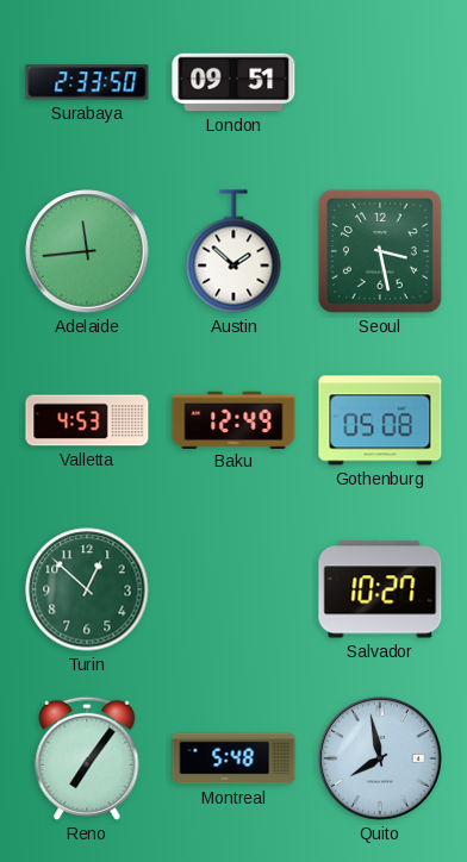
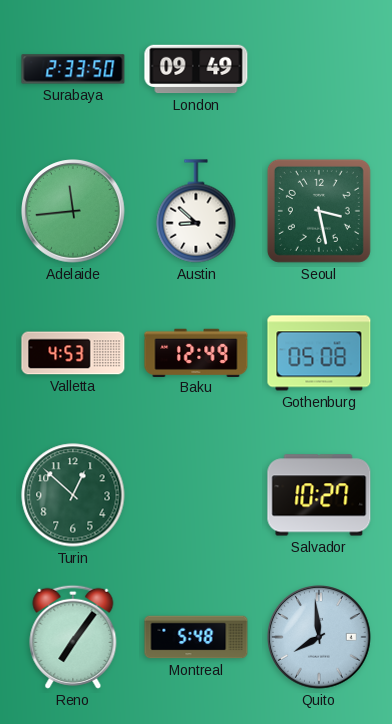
London: 09:51 -> 09:49
Austin: 1:52 -> 8:52
Quito: 7:58 -> 7:59
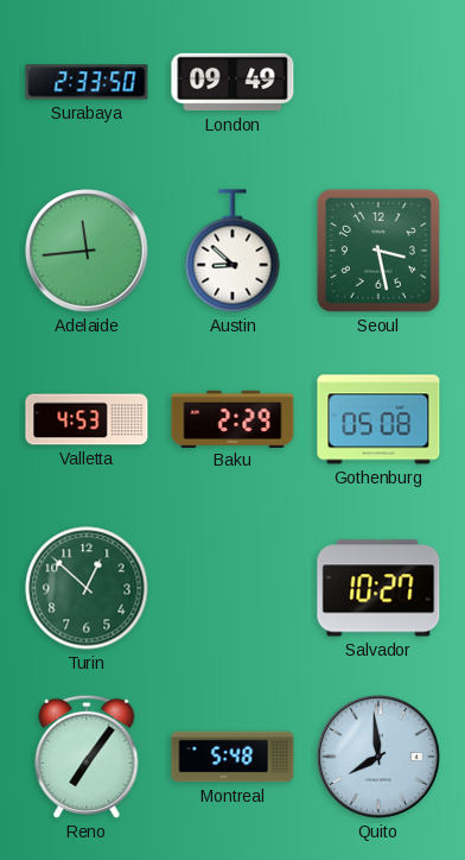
Baku: 12:49 -> 2:29
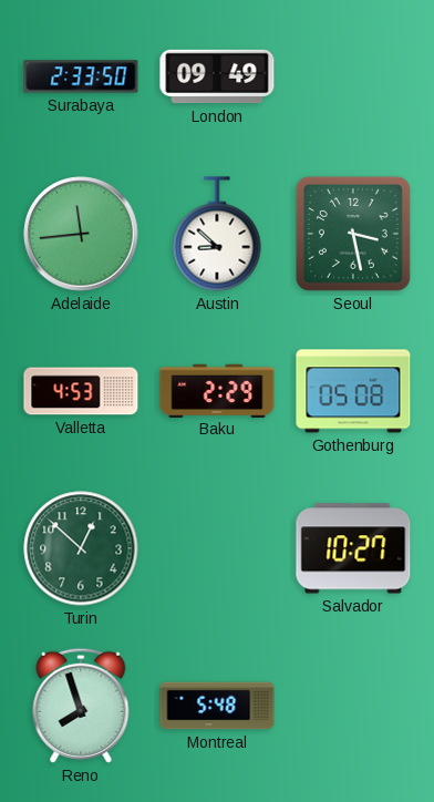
Reno: 7:06 -> 7:57
Quito: 7:59 -> none
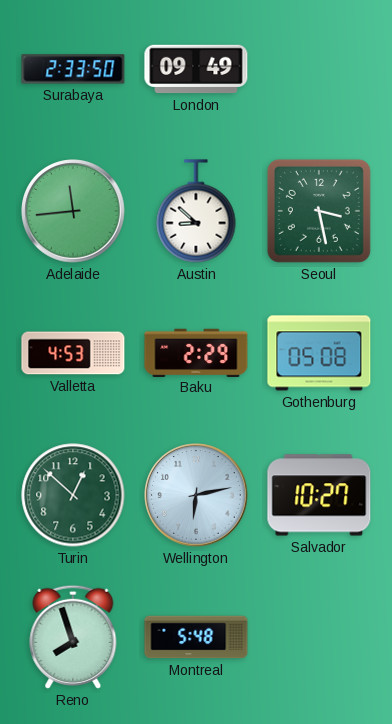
Wellington: none -> 6:13
